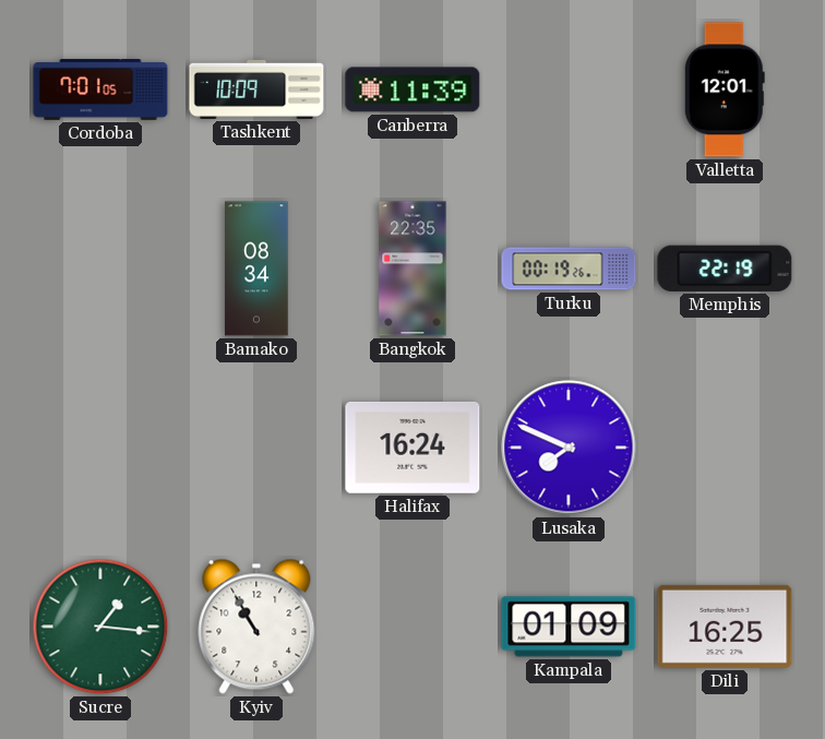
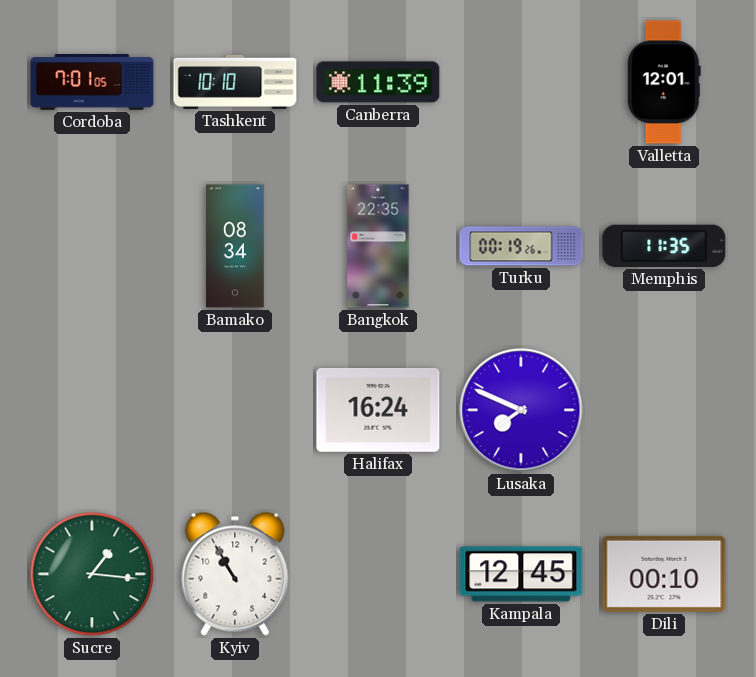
Tashkent: 10:09 -> 10:10
Memphis: 22:19 -> 11:35
Kampala: 01:09 -> 12:45
Dili: 16:25 -> 00:10
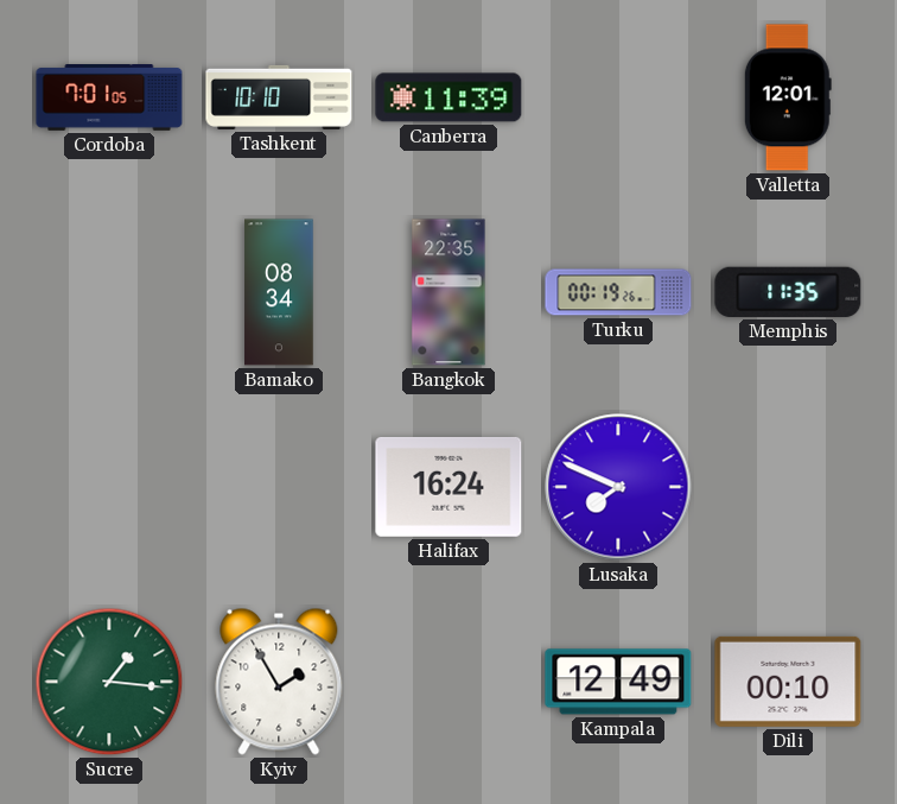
Kyiv: 10:55 -> 1:55
Kampala: 12:45 -> 12:49
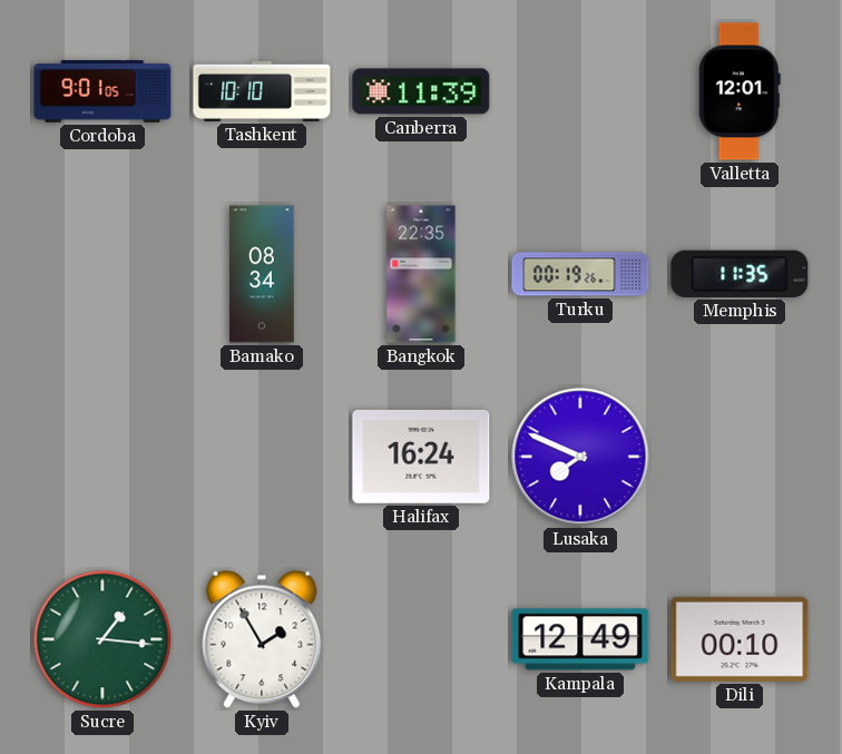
Cordoba: 7:01 -> 9:01
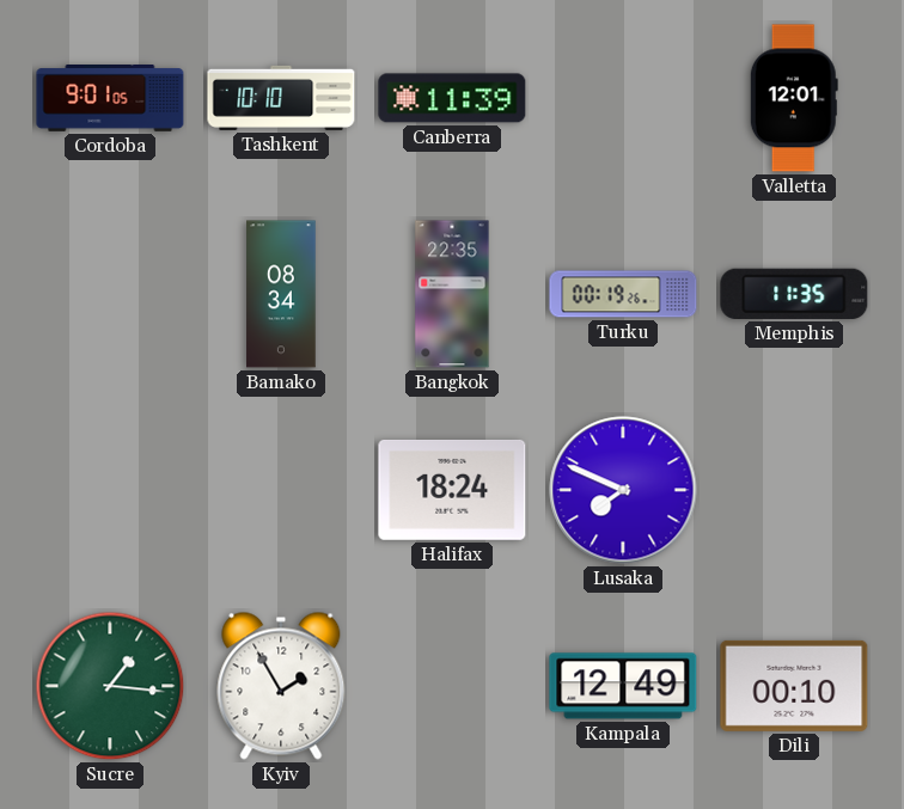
Halifax: 16:24 -> 18:24
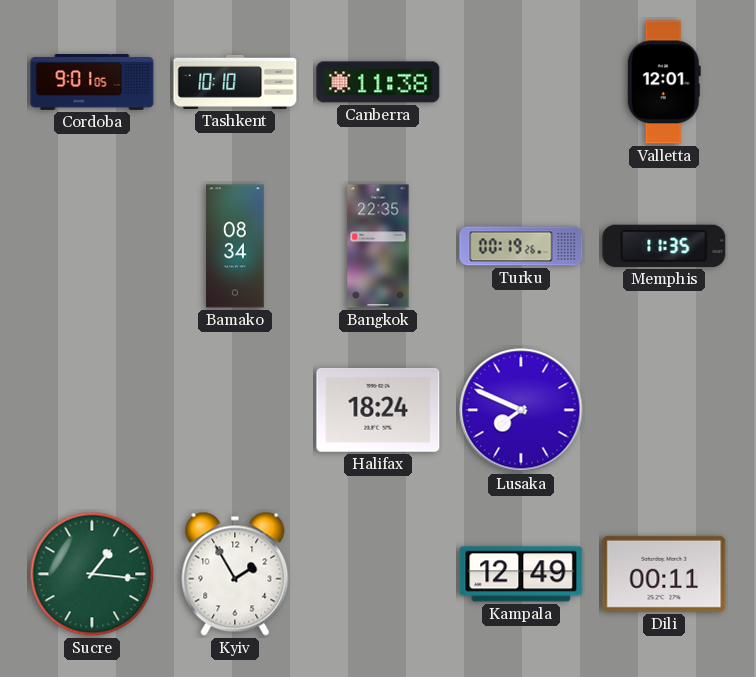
Canberra: 11:39 -> 11:38
Dili: 00:10 -> 00:11
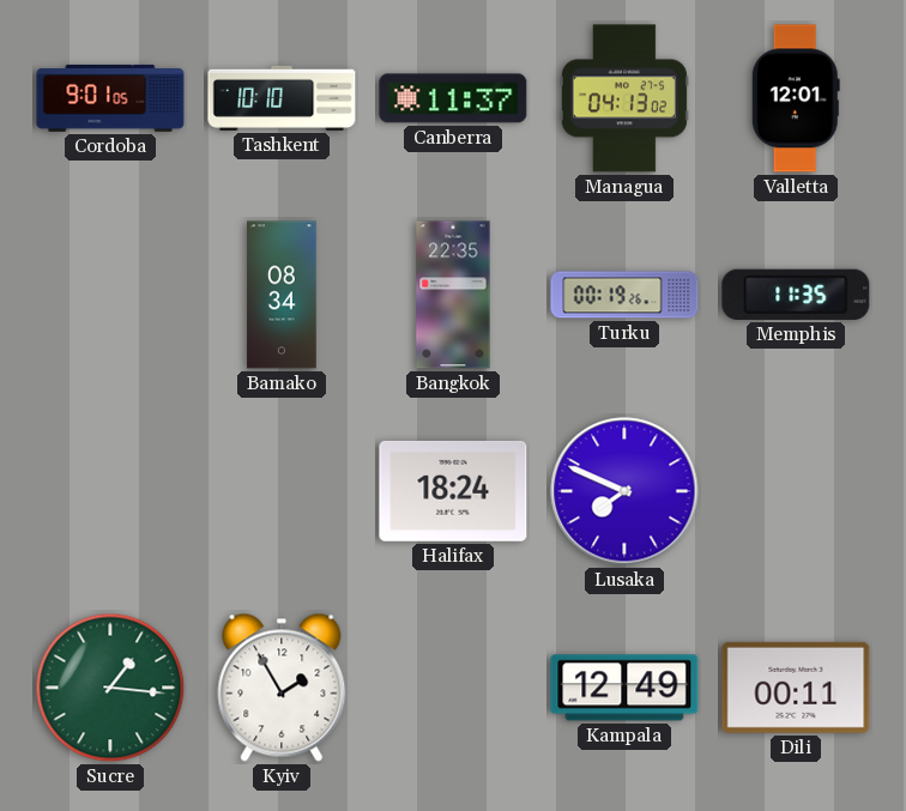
Canberra: 11:38 -> 11:37
Managua: none -> 04:13
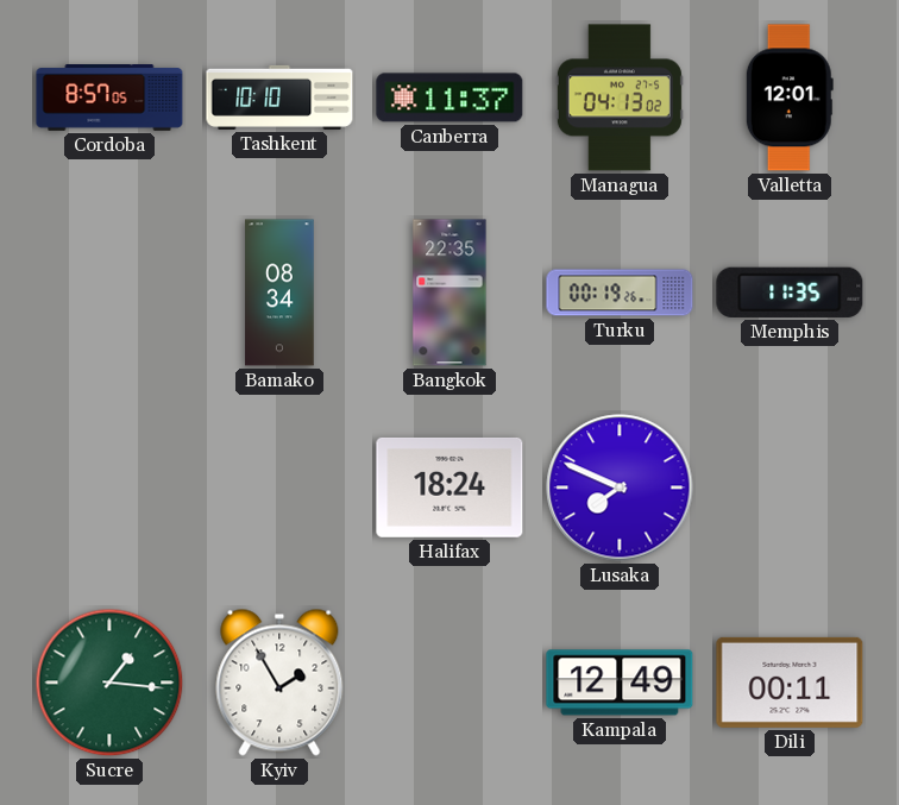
Cordoba: 9:01 -> 8:57
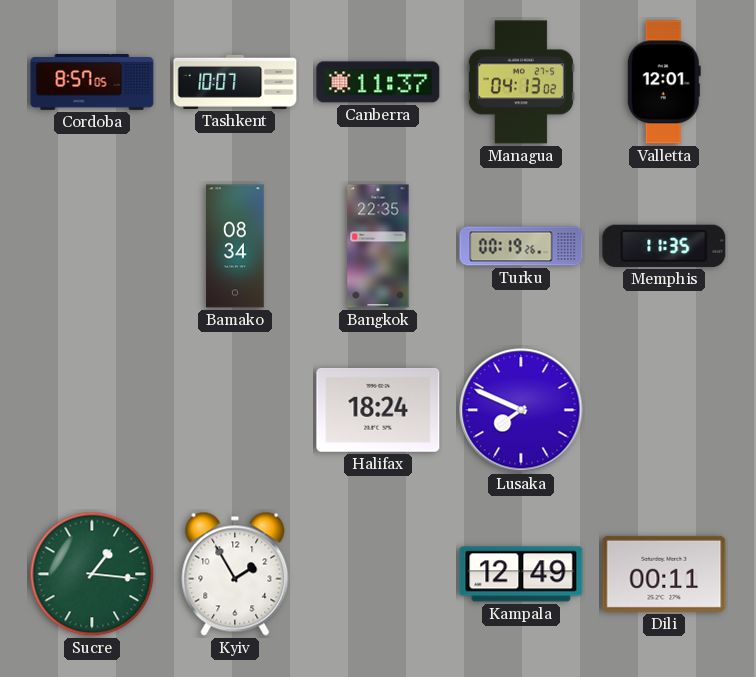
Tashkent: 10:10 -> 10:07
